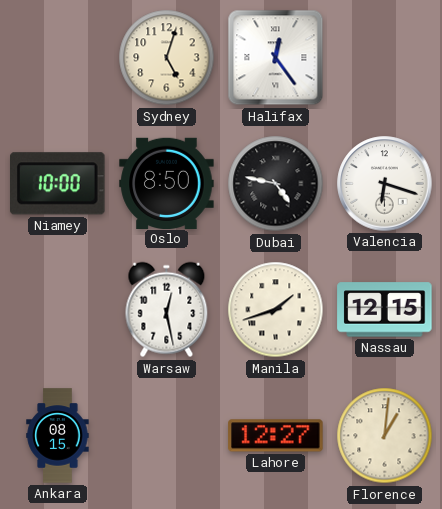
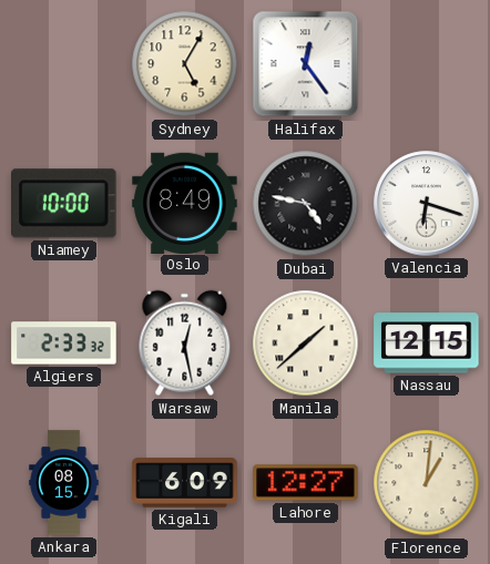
Sydney: 5:03 -> 5:05
Oslo: 8:50 -> 8:49
Algiers: none -> 2:33
Manila: 1:42 -> 1:38
Kigali: none -> 6:09
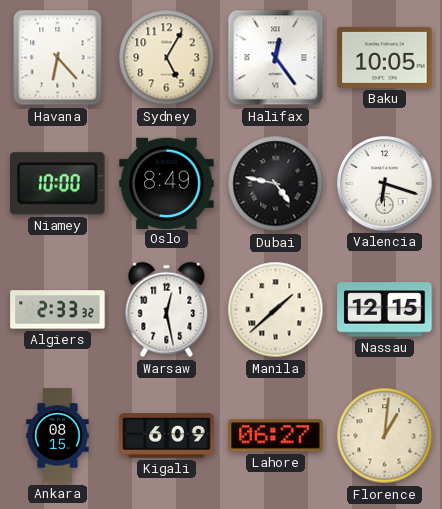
Havana: none -> 6:23
Baku: none -> 10:05
Lahore: 12:27 -> 06:27
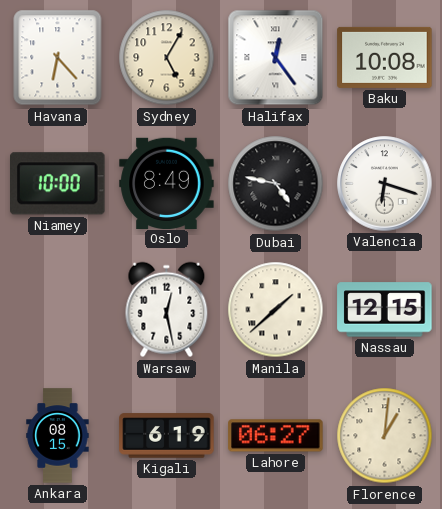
Baku: 10:05 -> 10:08
Algiers: 2:33 -> none
Kigali: 6:09 -> 6:19
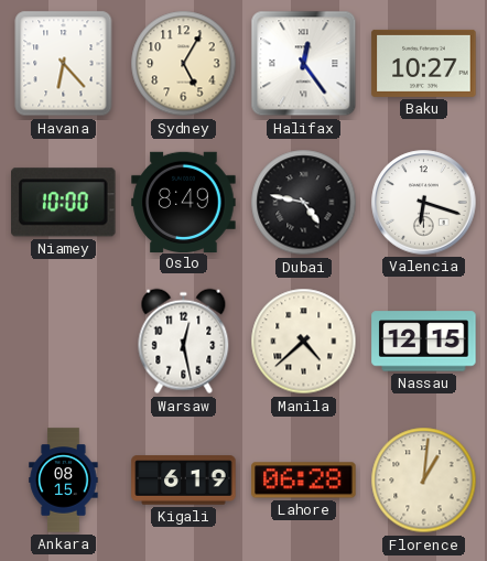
Baku: 10:08 -> 10:27
Manila: 1:38 -> 4:38
Lahore: 06:27 -> 06:28
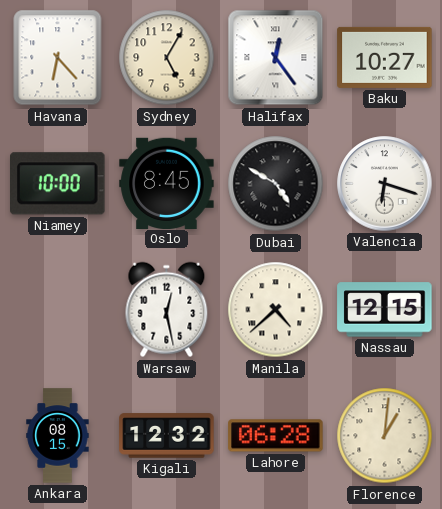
Oslo: 8:49 -> 8:45
Dubai: 4:47 -> 4:50
Kigali: 6:19 -> 12:32
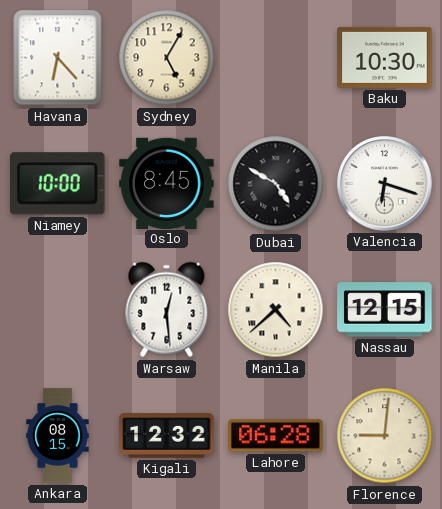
Halifax: 12:24 -> none
Baku: 10:27 -> 10:30
Warsaw: 12:28 -> 12:29
Florence: 1:01 -> 9:01
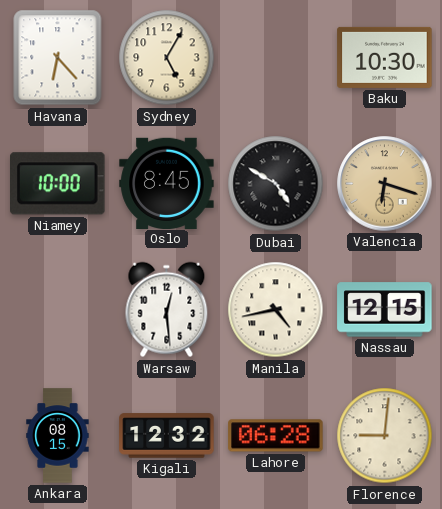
Valencia dial: white -> champagne
Manila: 4:38 -> 4:43
